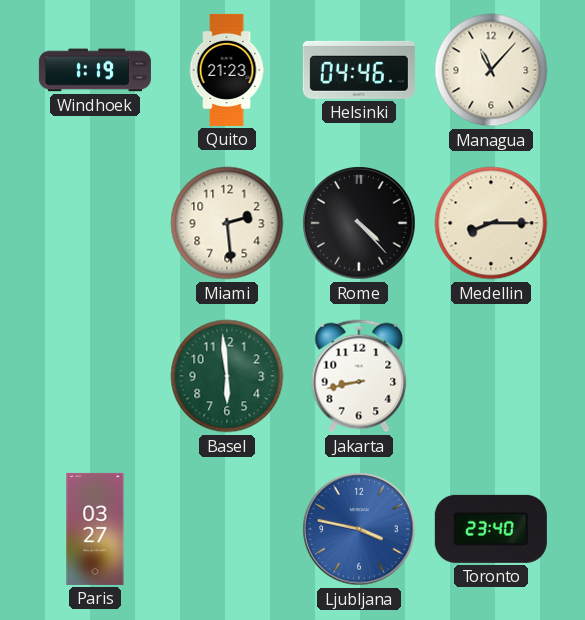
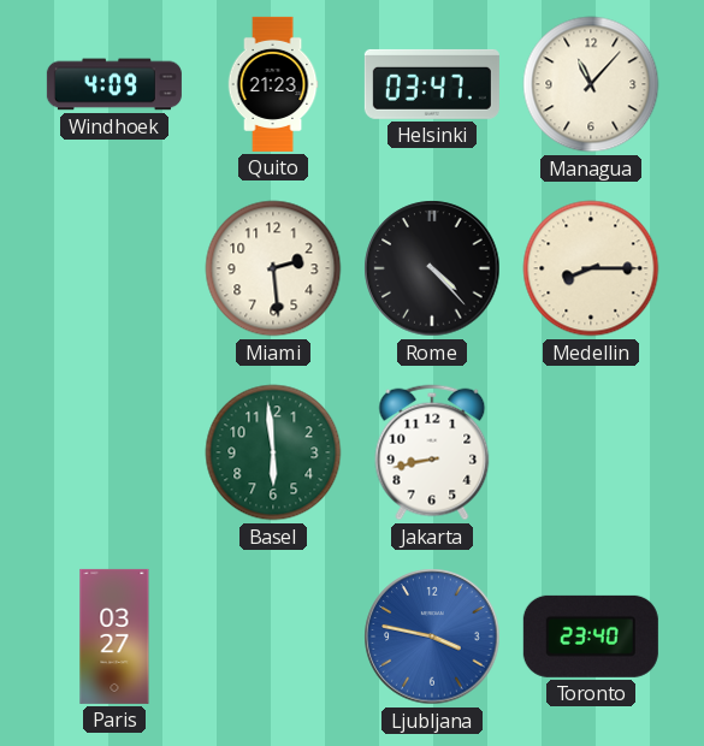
Windhoek: 1:19 -> 4:09
Helsinki: 04:46 -> 03:47
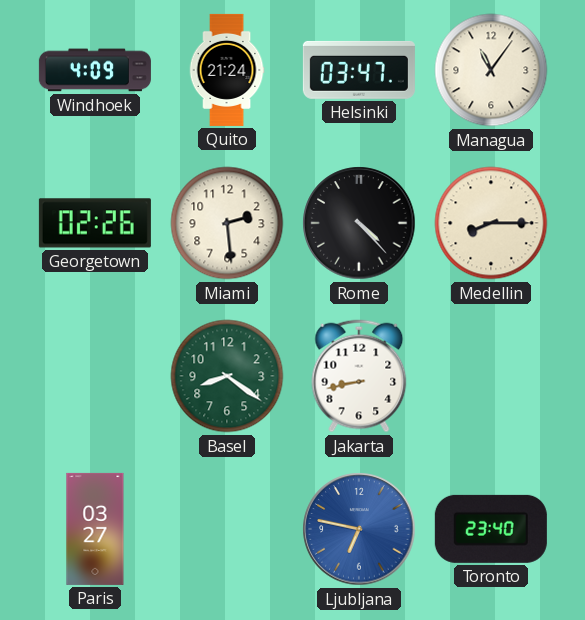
Quito: 21:23 -> 21:24
Managua: 11:07 -> 11:06
Georgetown: none -> 02:26
Basel: 5:59 -> 8:21
Ljubljana: 3:47 -> 6:47
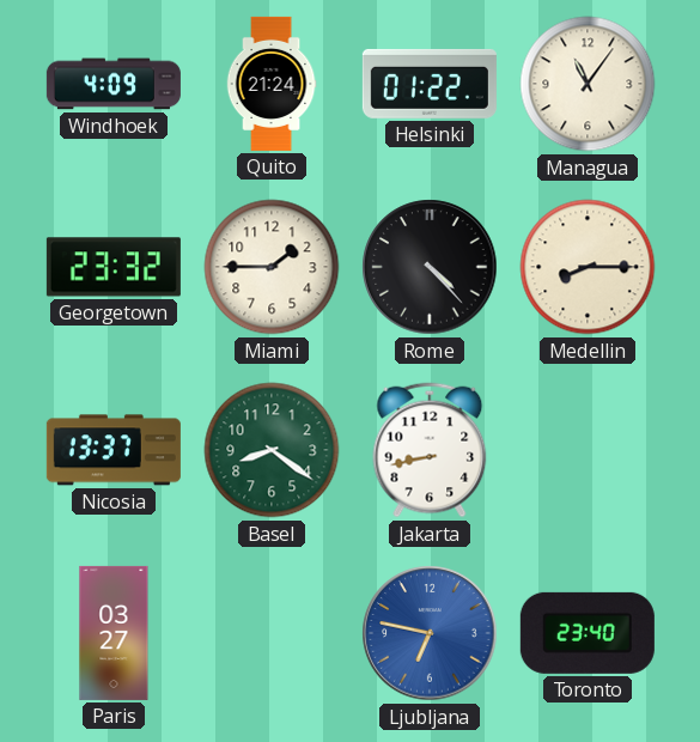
Helsinki: 03:47 -> 01:22
Georgetown: 02:26 -> 23:32
Miami: 2:29 -> 1:45
Nicosia: none -> 13:37
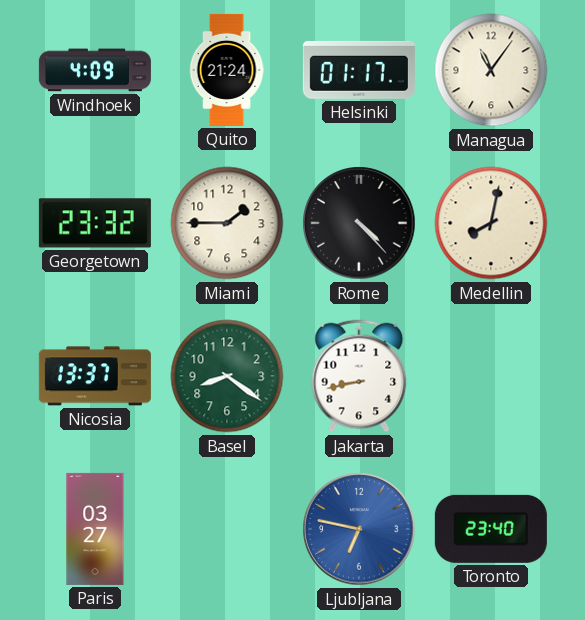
Helsinki: 01:22 -> 01:17
Medellin: 8:15 -> 8:02
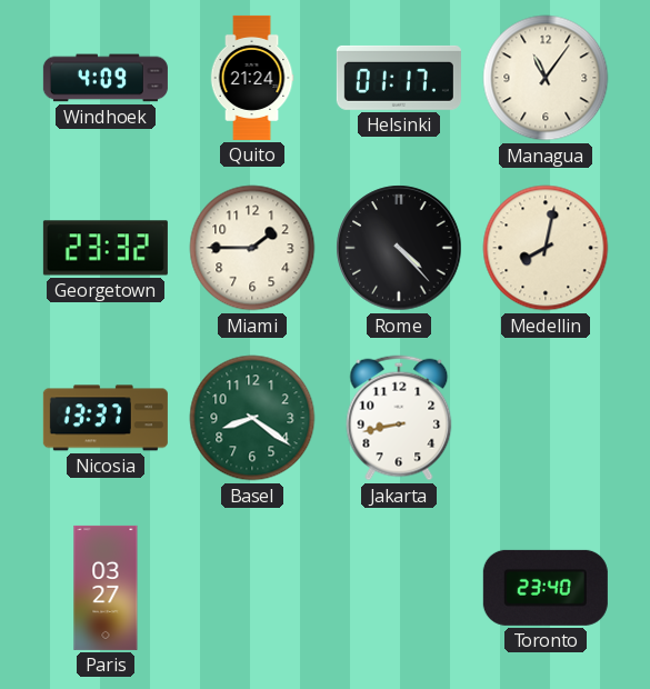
Ljubljana: 6:47 -> none
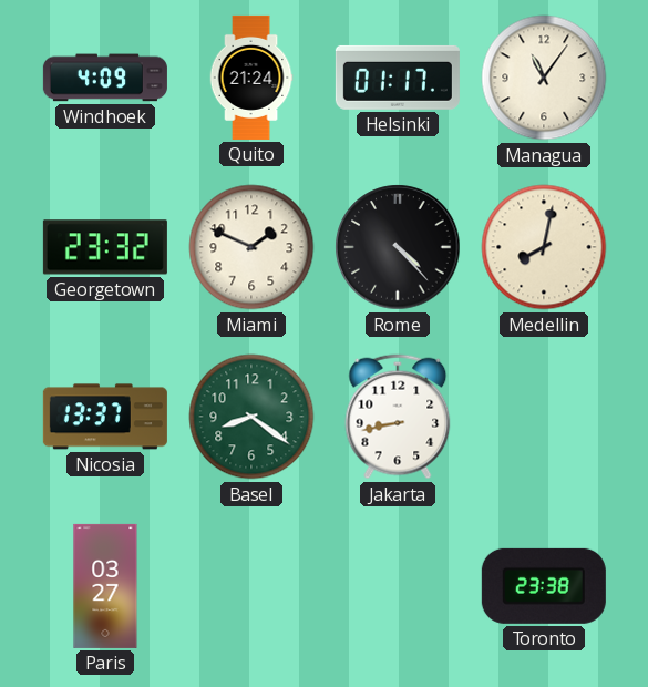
Miami: 1:45 -> 1:49
Toronto: 23:40 -> 23:38
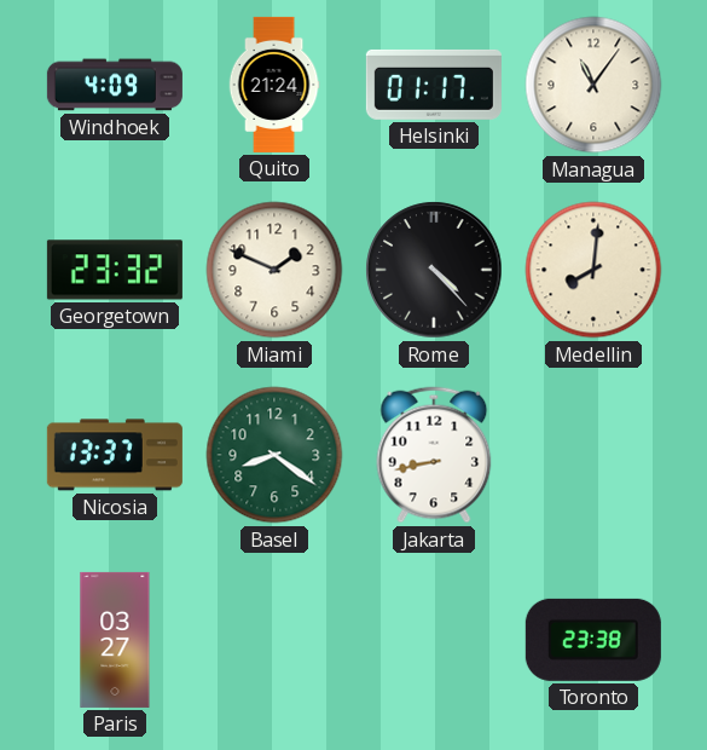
Medellin: 8:02 -> 8:01
